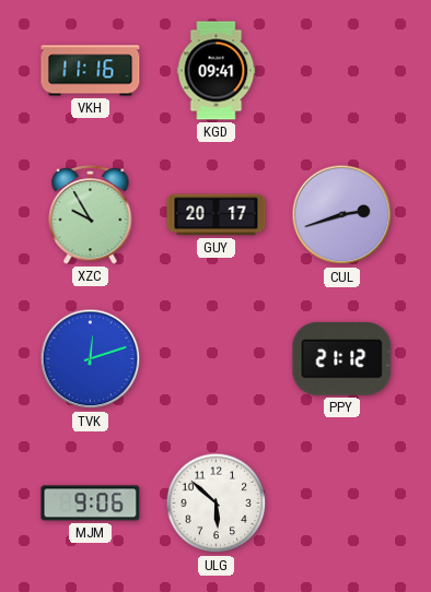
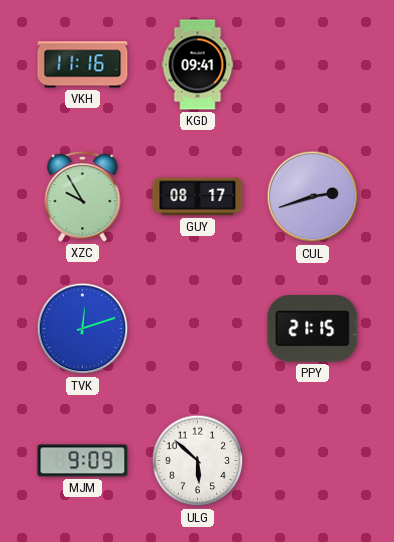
GUY: 20:17 -> 08:17
PPY: 21:12 -> 21:15
MJM: 9:06 -> 9:09
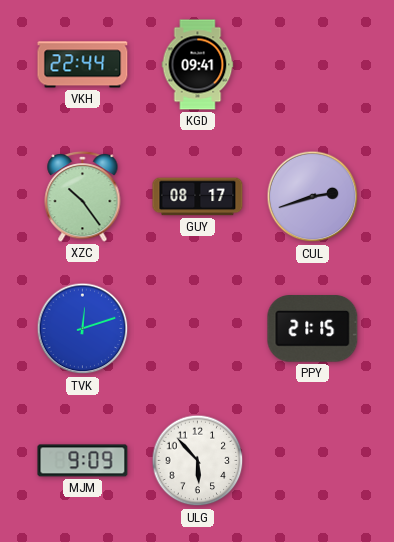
VKH: 11:16 -> 22:44
XZC: 9:55 -> 10:24
ULG: 5:52 -> 5:53
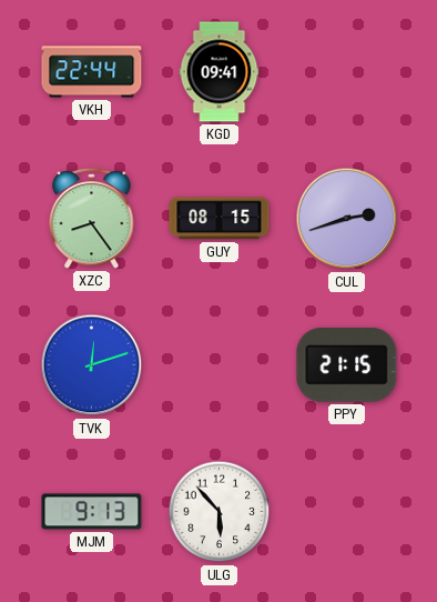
XZC: 10:24 -> 8:24
GUY: 08:17 -> 08:15
MJM: 9:09 -> 9:13
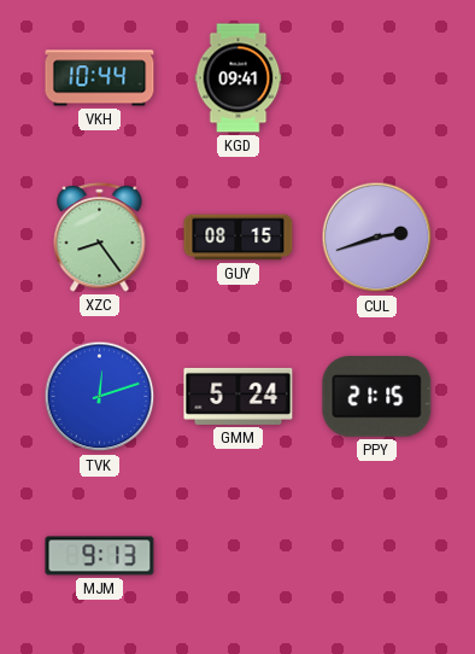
VKH: 22:44 -> 10:44
GMM: none -> 5:24
ULG: 5:53 -> none
